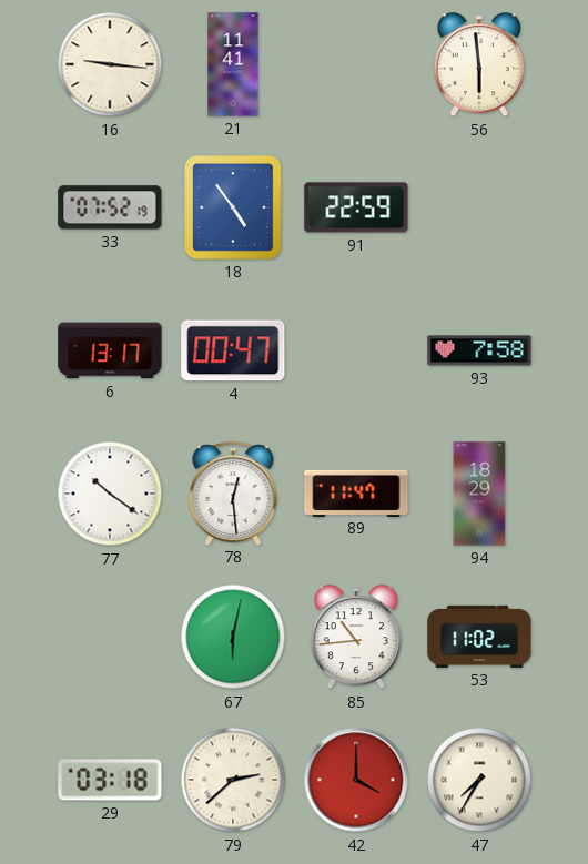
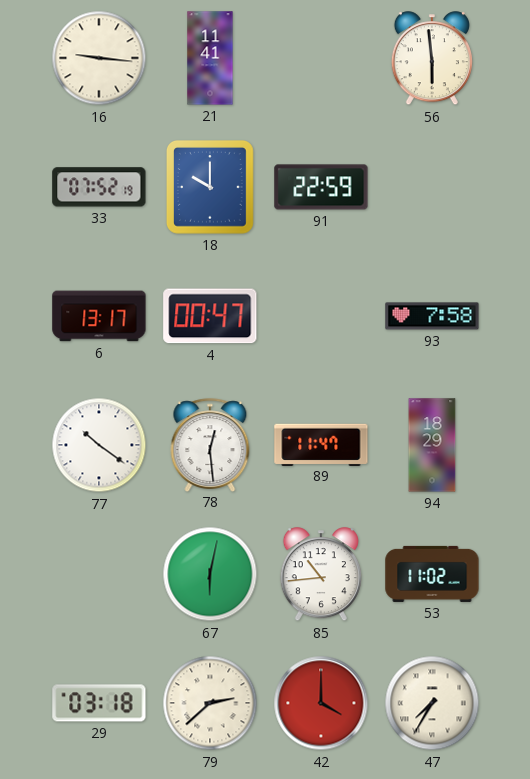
18: 4:54 -> 10:00
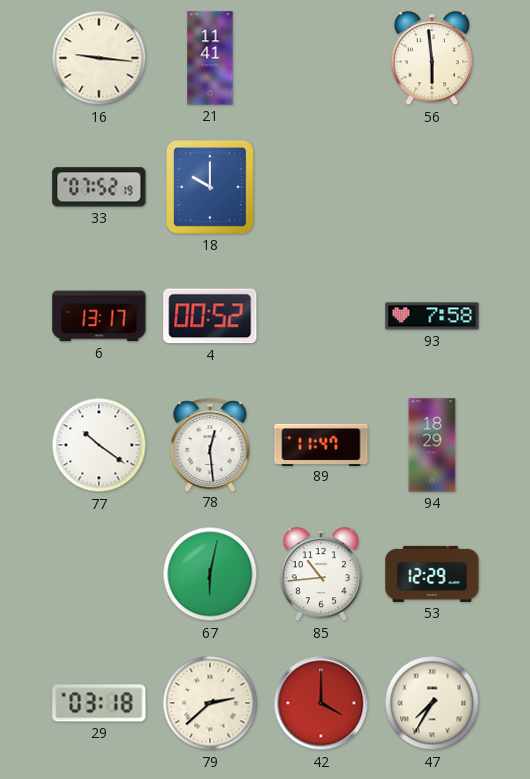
91: 22:59 -> none
4: 00:47 -> 00:52
53: 11:02 -> 12:29
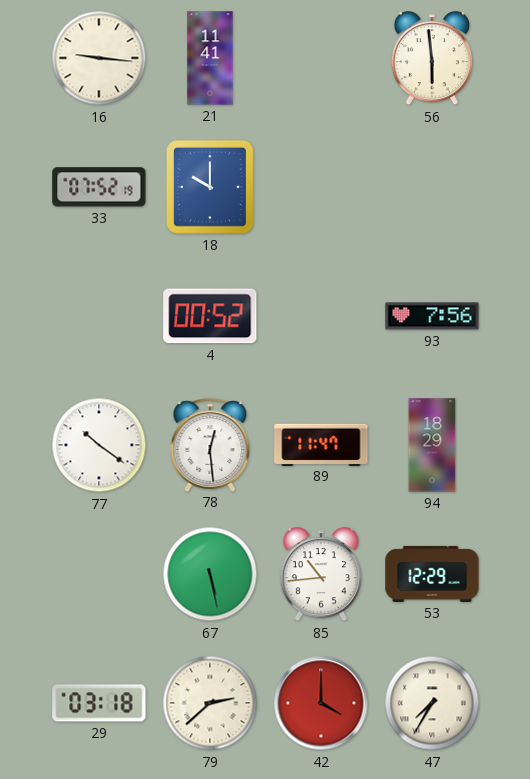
6: 13:17 -> none
93: 7:58 -> 7:56
67: 6:02 -> 5:28
